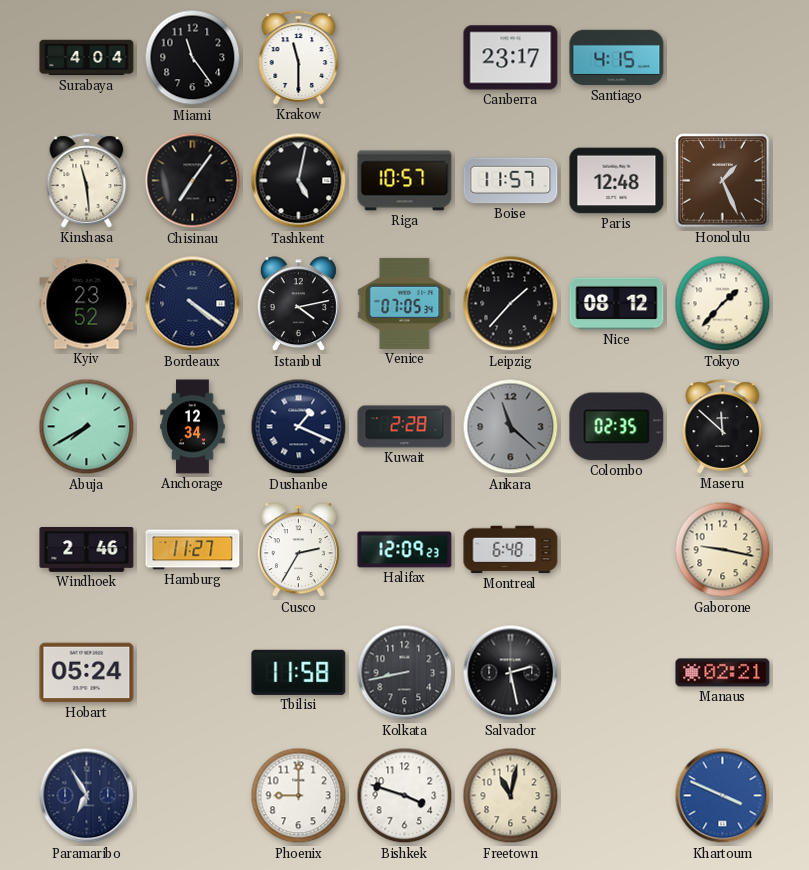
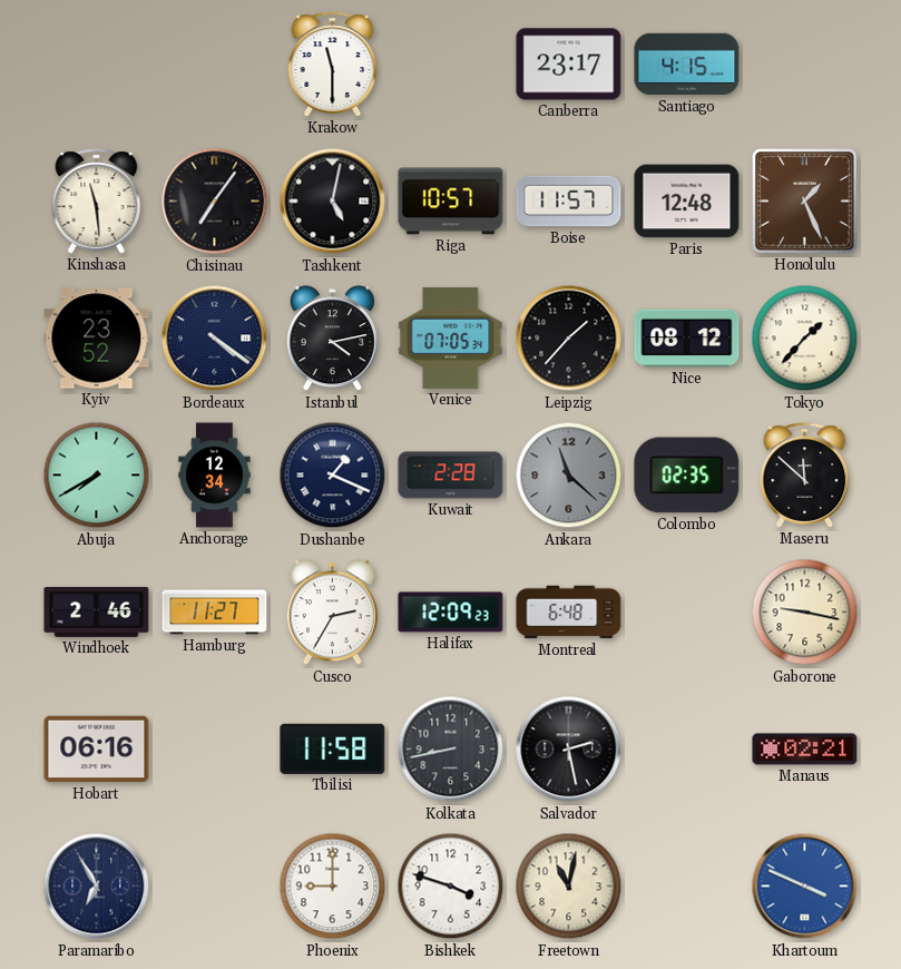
Surabaya: 4:04 -> none
Miami: 11:24 -> none
Hobart: 05:24 -> 06:16
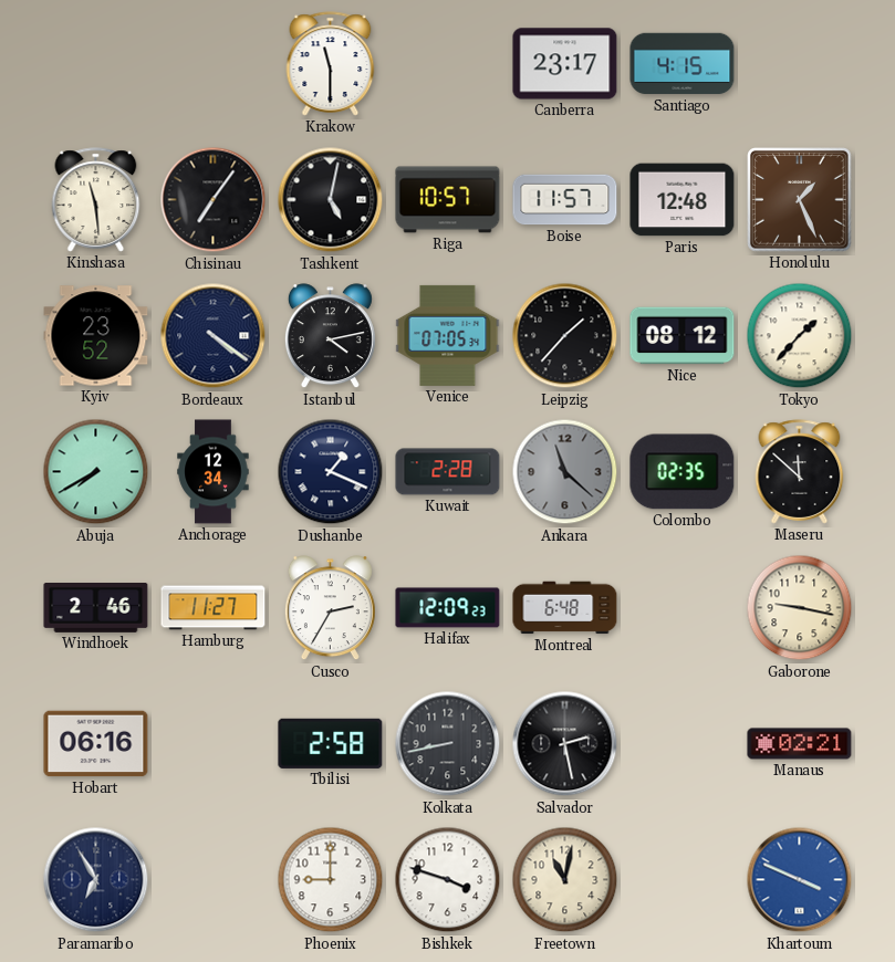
Tbilisi: 11:58 -> 2:58
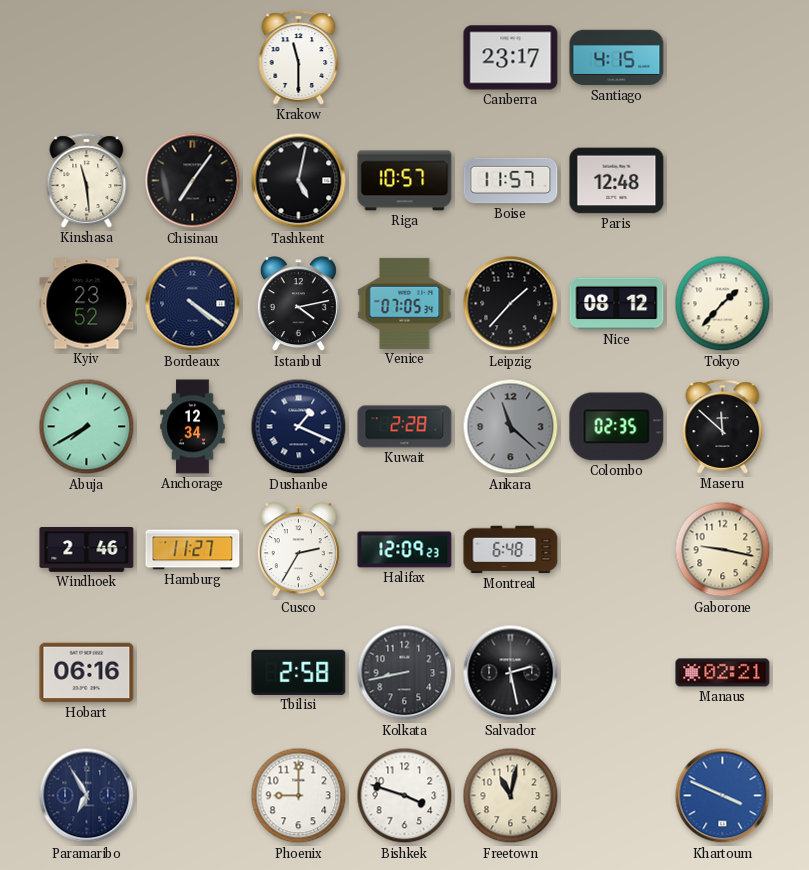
Honolulu: 1:26 -> none
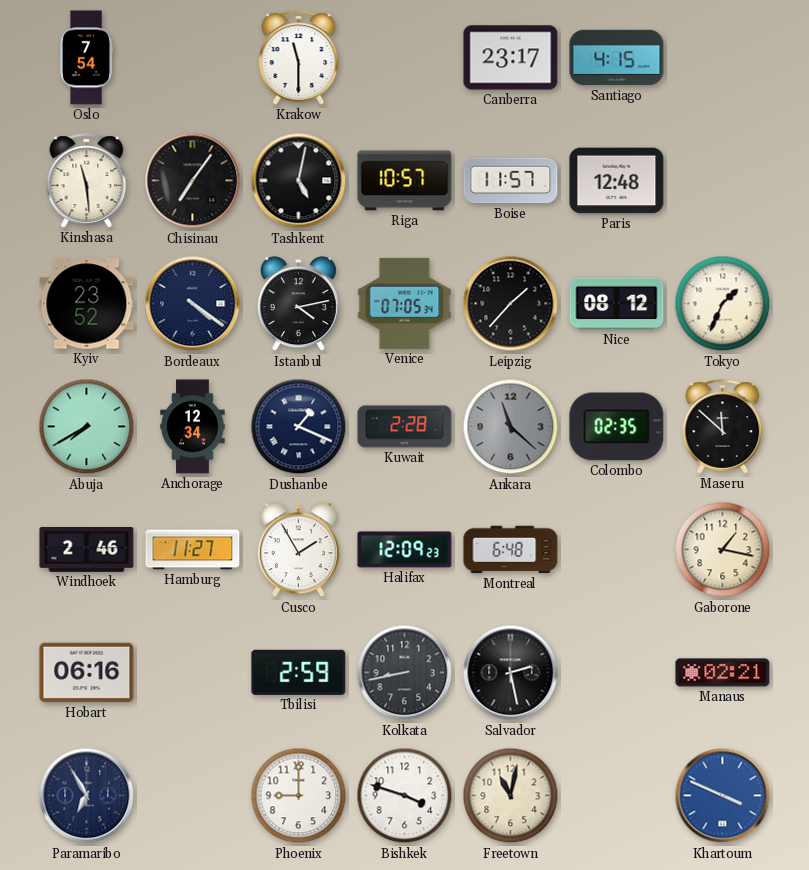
Oslo: none -> 7:54
Tokyo: 1:37 -> 1:34
Cusco: 2:35 -> 1:55
Gaborone: 9:17 -> 1:17
Tbilisi: 2:58 -> 2:59
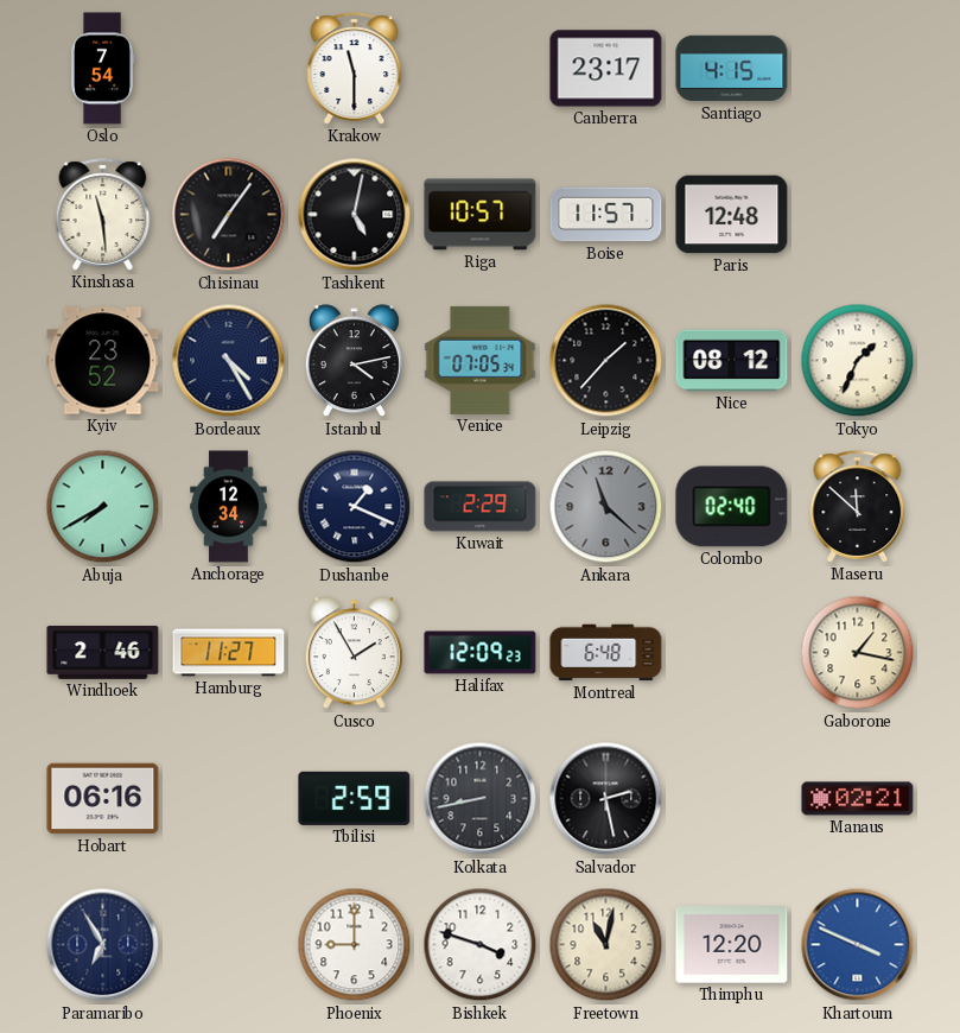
Bordeaux: 4:21 -> 4:25
Kuwait: 2:28 -> 2:29
Colombo: 02:35 -> 02:40
Thimphu: none -> 12:20
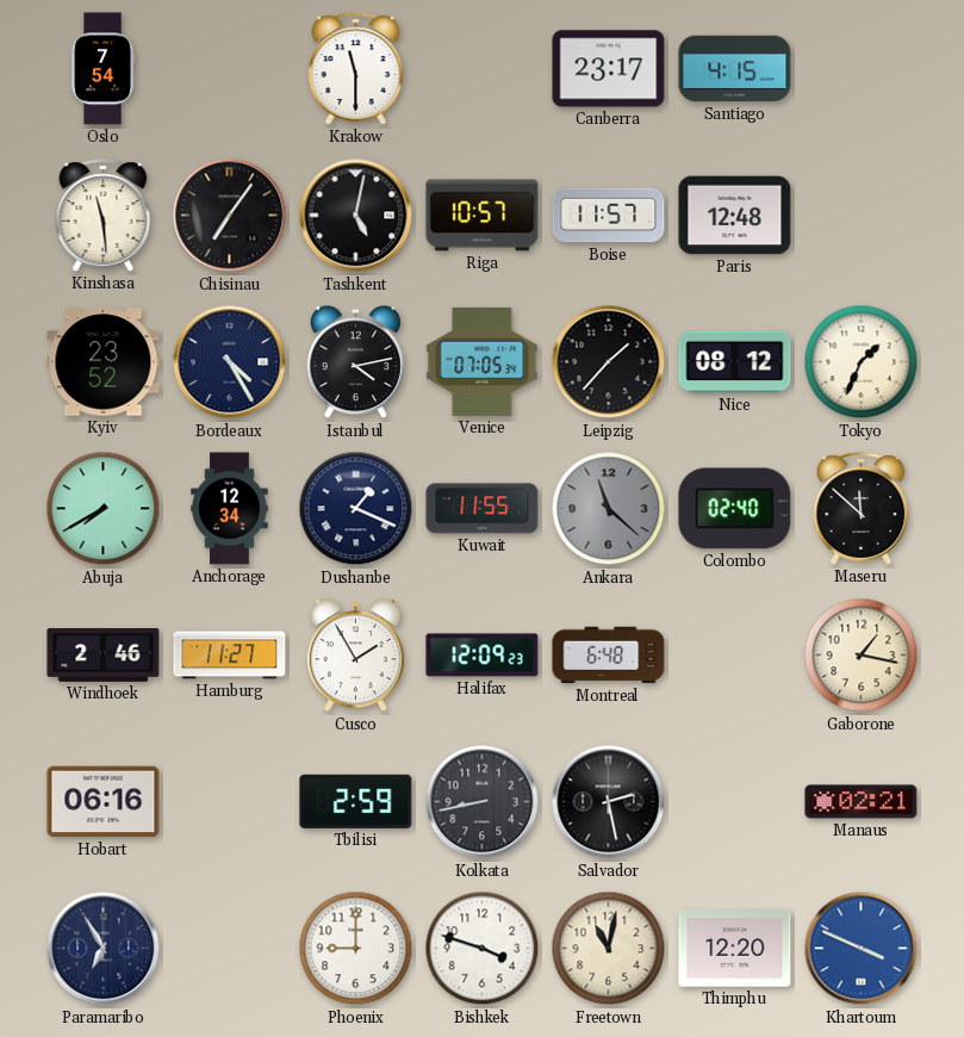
Kuwait: 2:29 -> 11:55
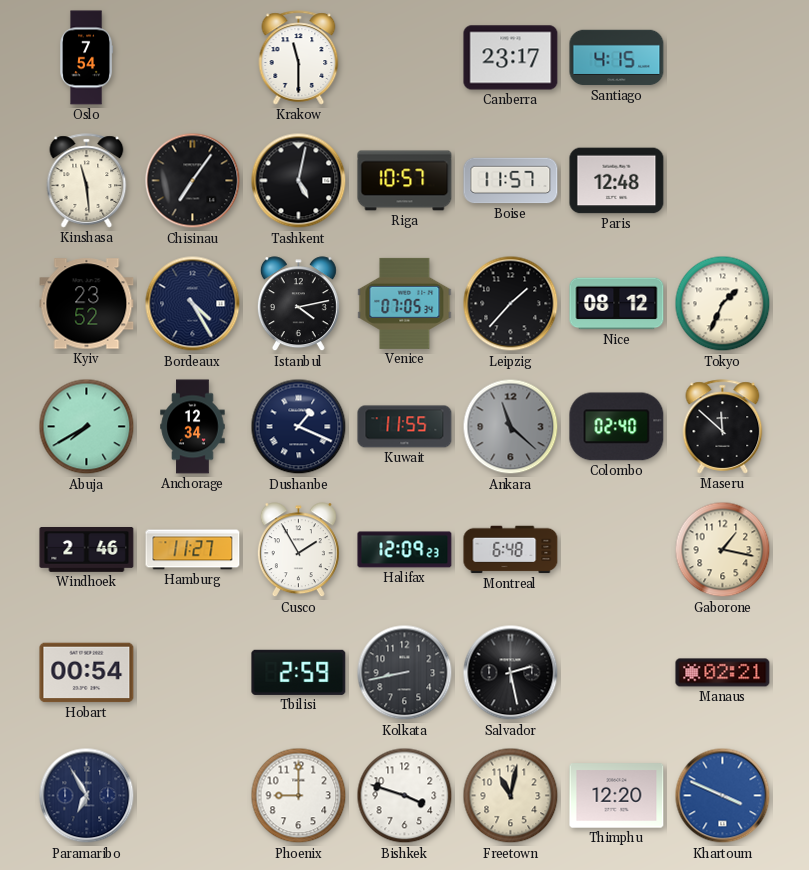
Hobart: 06:16 -> 00:54
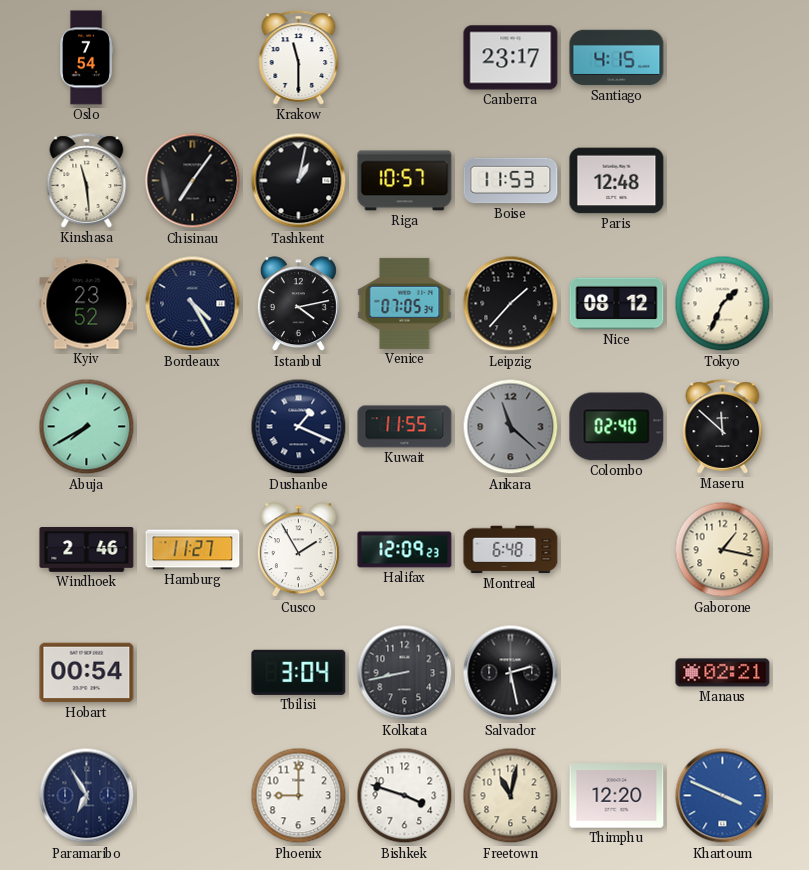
Tashkent: 5:02 -> 1:02
Boise: 11:57 -> 11:53
Anchorage: 12:34 -> none
Tbilisi: 2:59 -> 3:04
